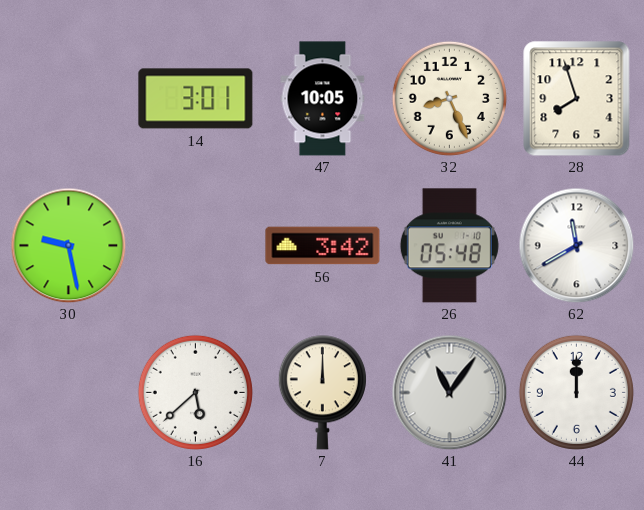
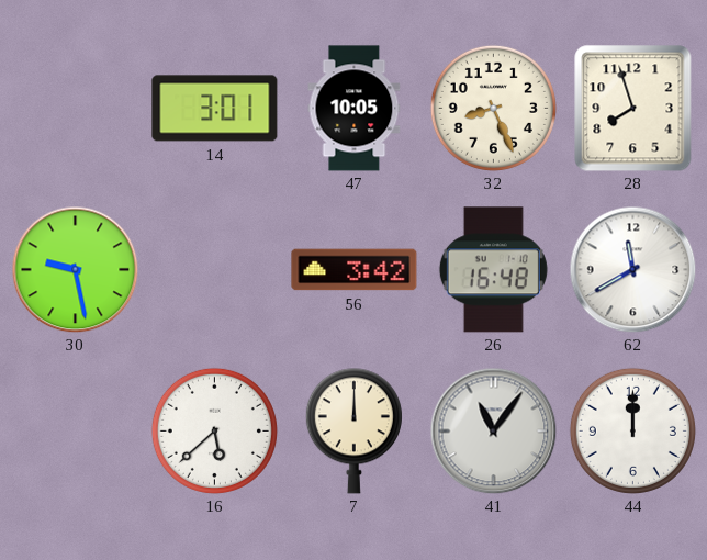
26: 05:48 -> 16:48
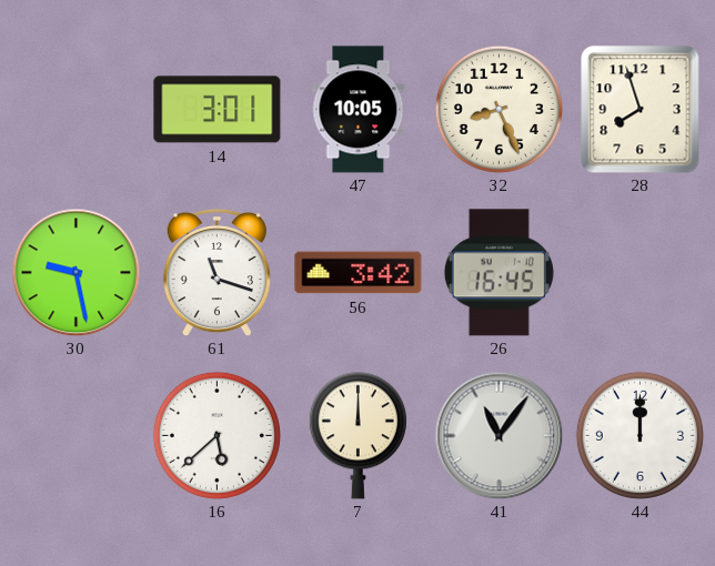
61: none -> 11:18
26: 16:48 -> 16:45
62: 11:40 -> none
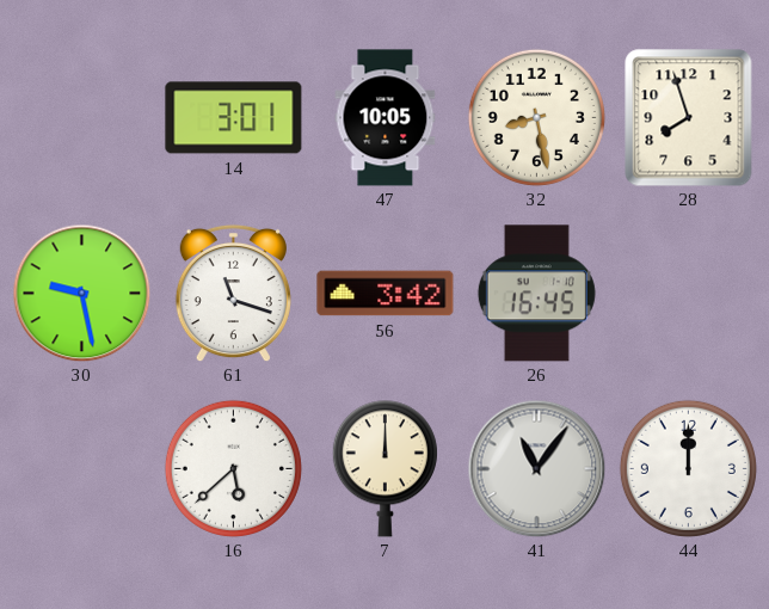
32: 8:26 -> 8:28
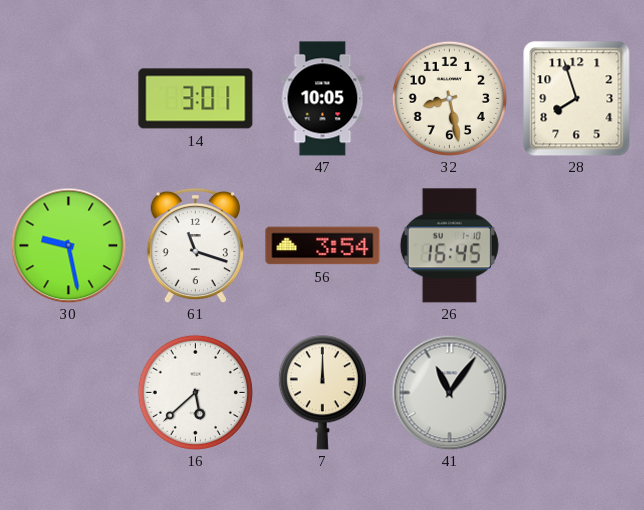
56: 3:42 -> 3:54
44: 12:00 -> none
